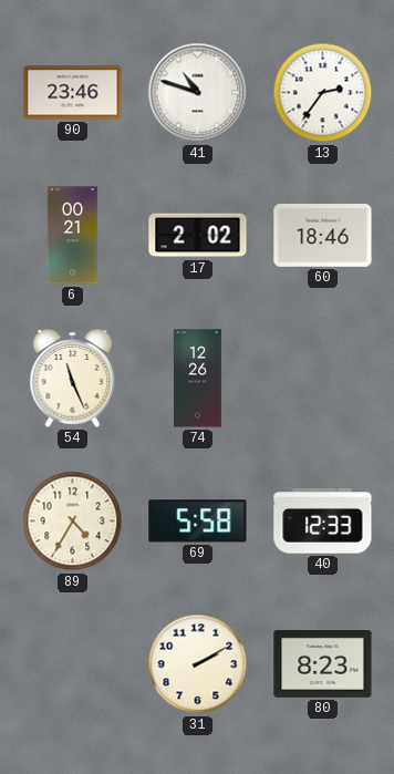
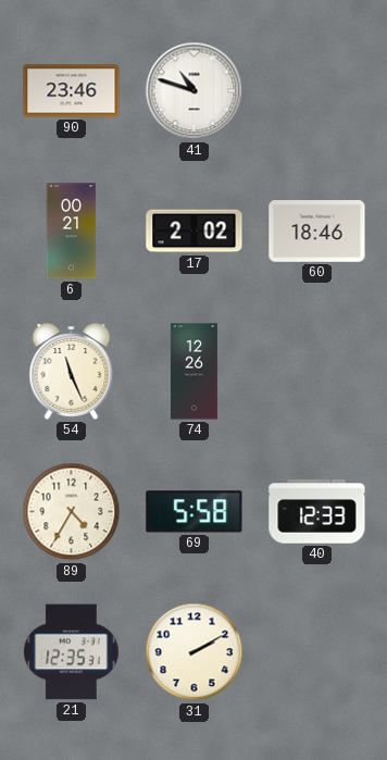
13: 2:36 -> none
21: none -> 12:35
80: 8:23 -> none
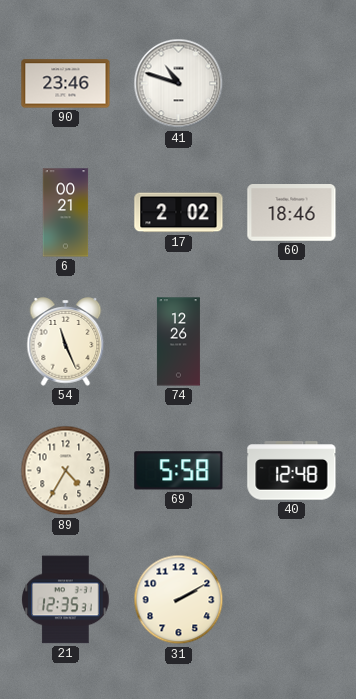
40: 12:33 -> 12:48
